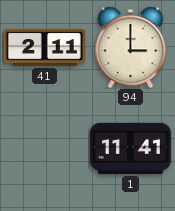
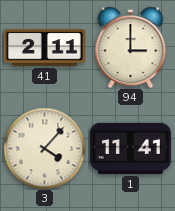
3: none -> 4:07
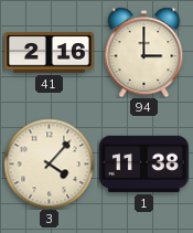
41: 2:11 -> 2:16
1: 11:41 -> 11:38
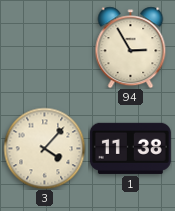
41: 2:16 -> none
94: 3:00 -> 2:55
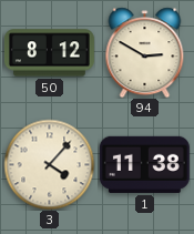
50: none -> 8:12
94: 2:55 -> 2:50
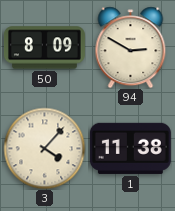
50: 8:12 -> 8:09
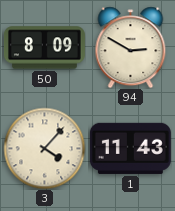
1: 11:38 -> 11:43
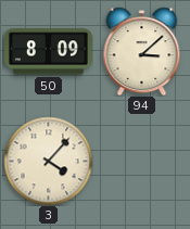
94: 2:50 -> 3:08
1: 11:43 -> none
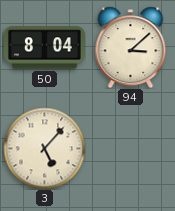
50: 8:09 -> 8:04
3: 4:07 -> 5:07
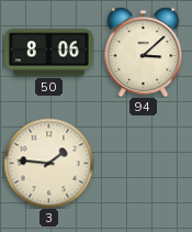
50: 8:04 -> 8:06
3: 5:07 -> 1:46
